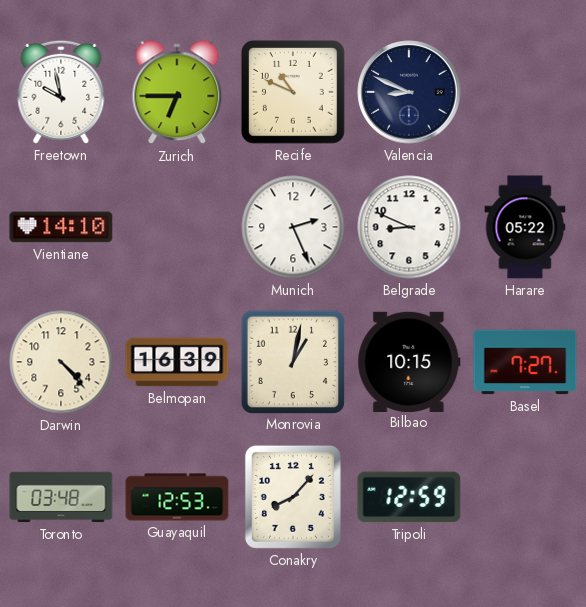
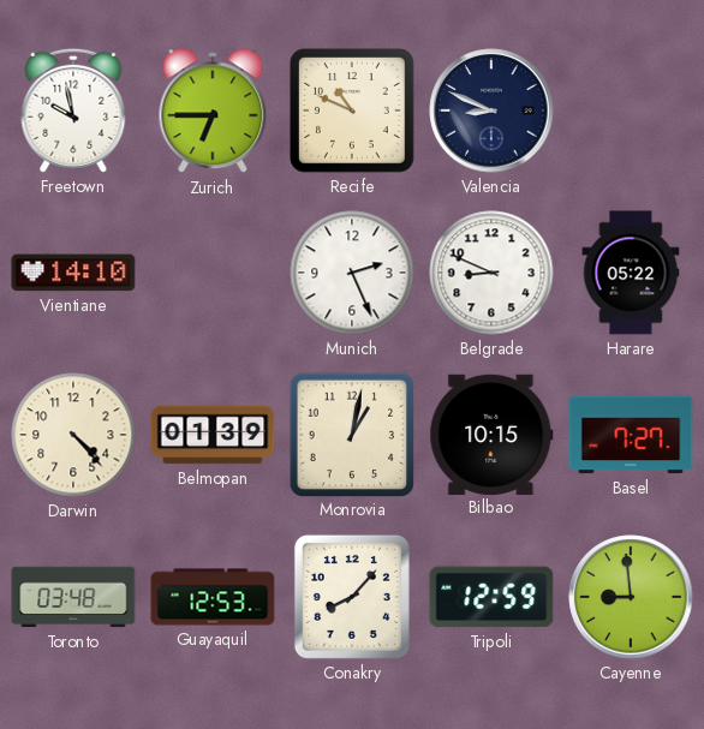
Belmopan: 16:39 -> 01:39
Cayenne: none -> 8:59
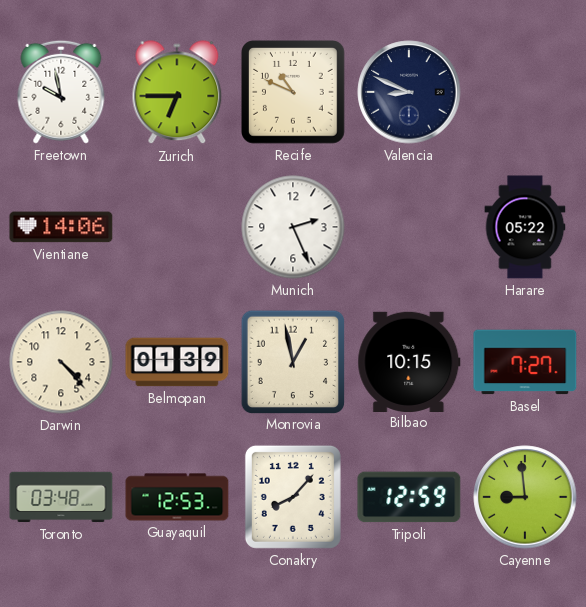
Vientiane: 14:10 -> 14:06
Belgrade: 8:49 -> none
Monrovia: 1:02 -> 12:58
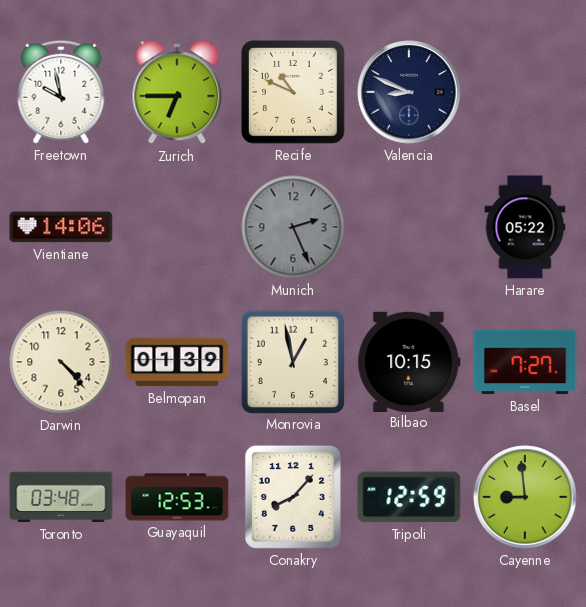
Munich dial: white -> grey
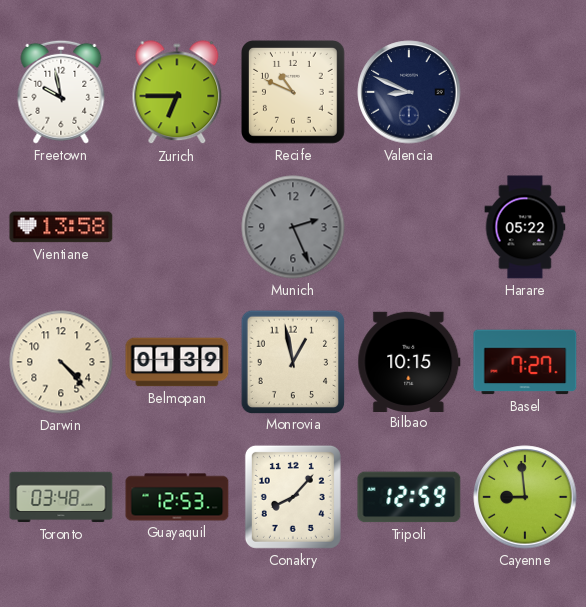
Vientiane: 14:06 -> 13:58
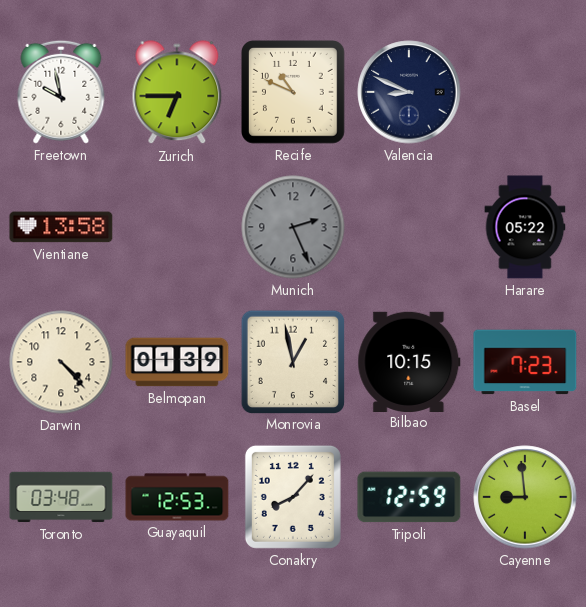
Basel: 7:27 -> 7:23
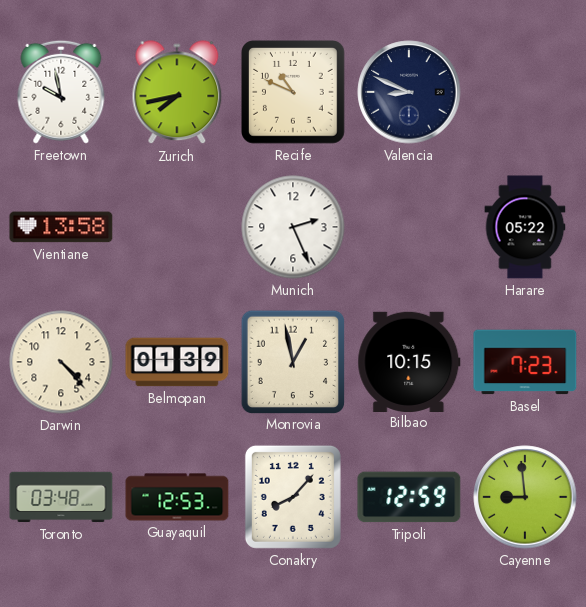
Zurich: 6:45 -> 7:43
Munich dial: grey -> white
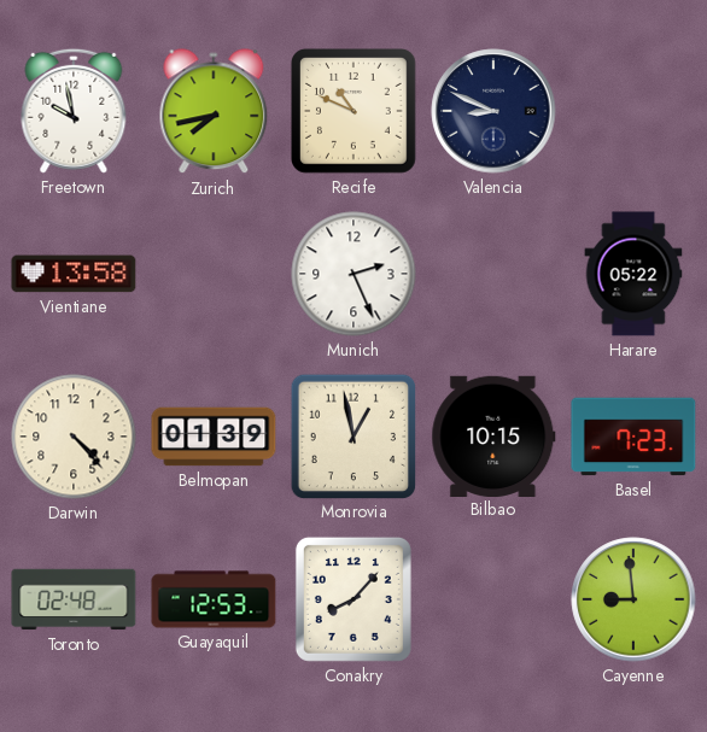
Toronto: 03:48 -> 02:48
Tripoli: 12:59 -> none
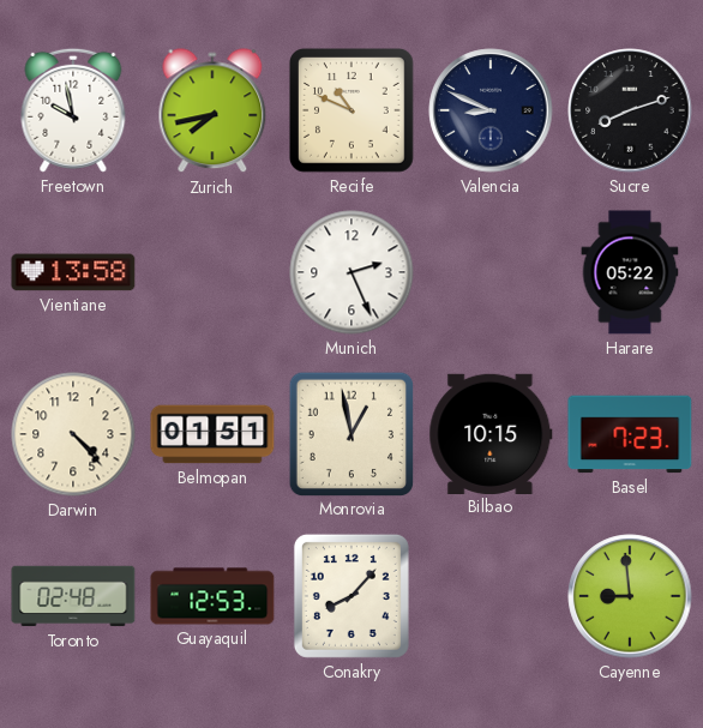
Sucre: none -> 8:12
Belmopan: 01:39 -> 01:51
